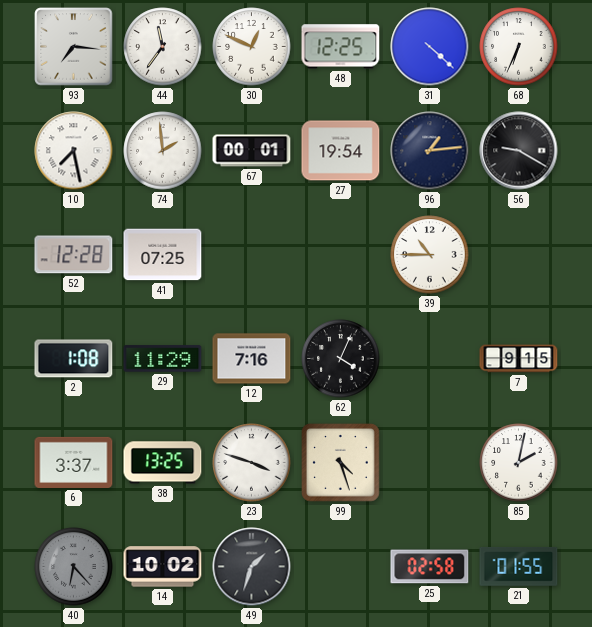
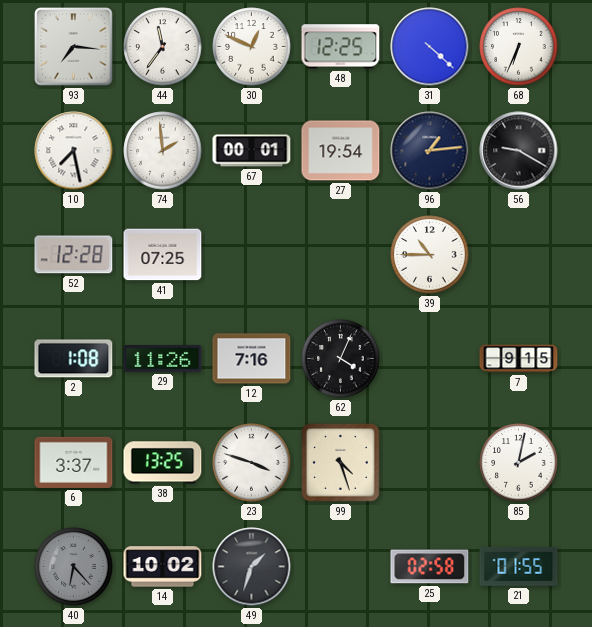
29: 11:29 -> 11:26
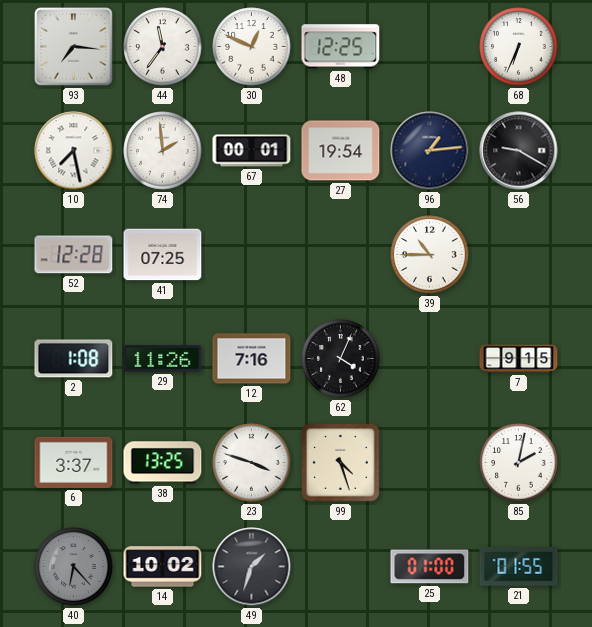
31: 4:22 -> none
25: 02:58 -> 01:00
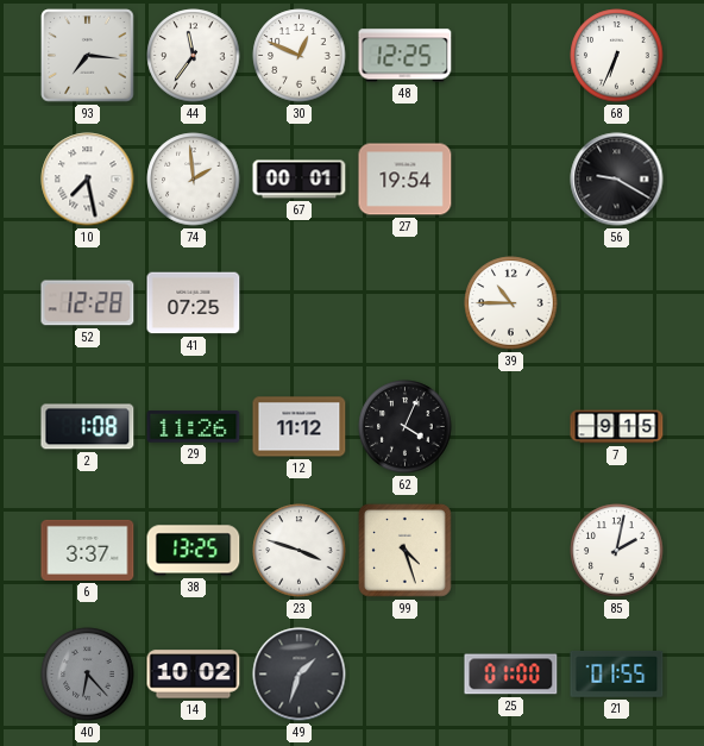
96: 1:14 -> none
12: 7:16 -> 11:12
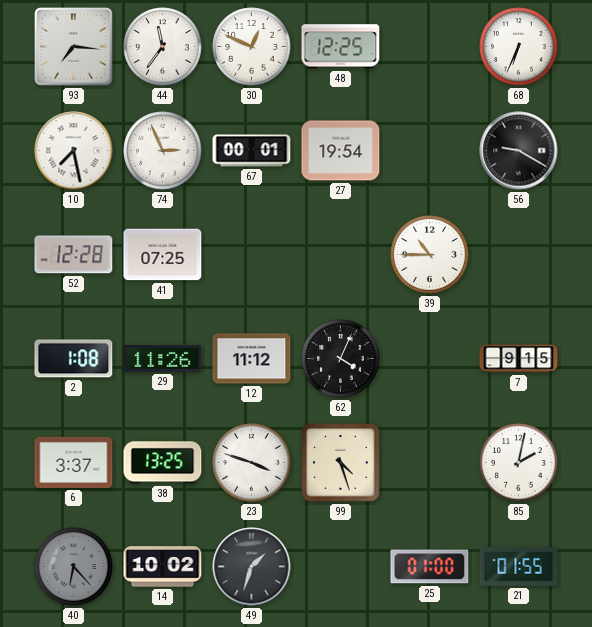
74: 1:59 -> 2:56
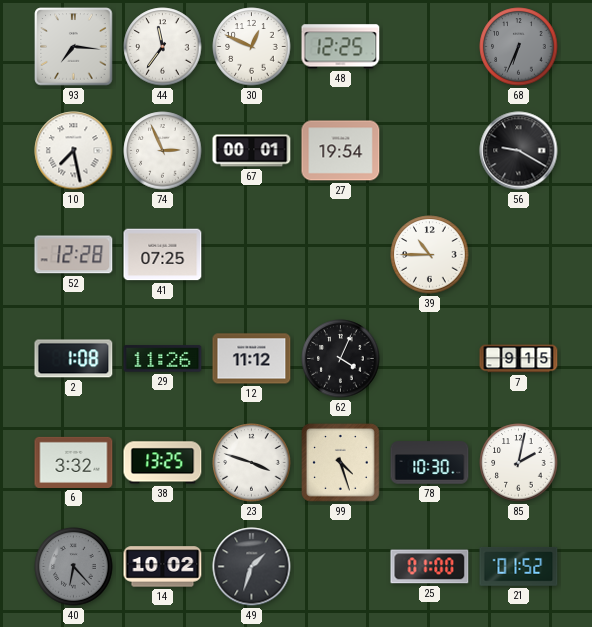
68 dial: white -> grey
6: 3:37 -> 3:32
78: none -> 10:30
21: 01:55 -> 01:52
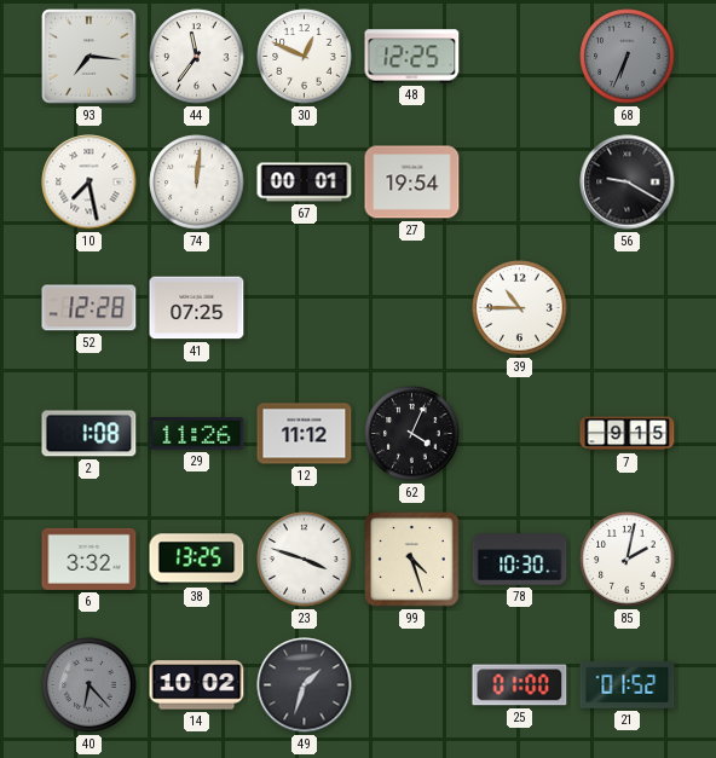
74: 2:56 -> 12:01
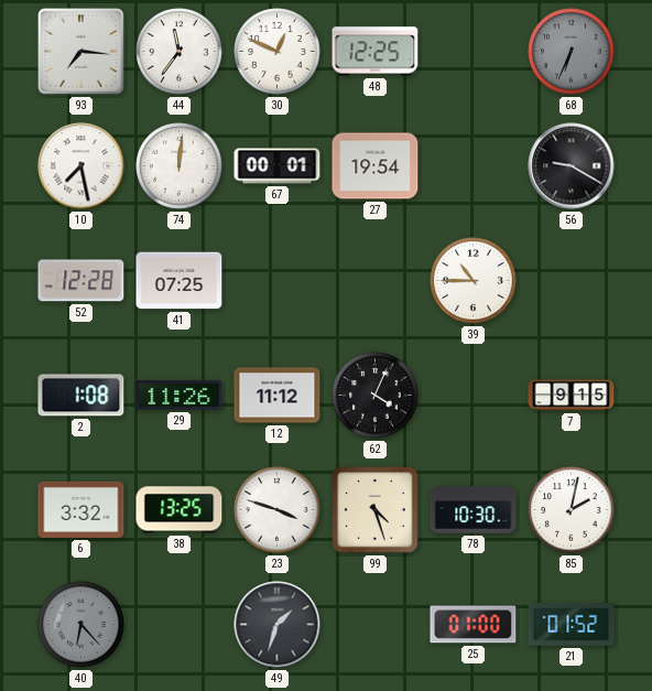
14: 10:02 -> none
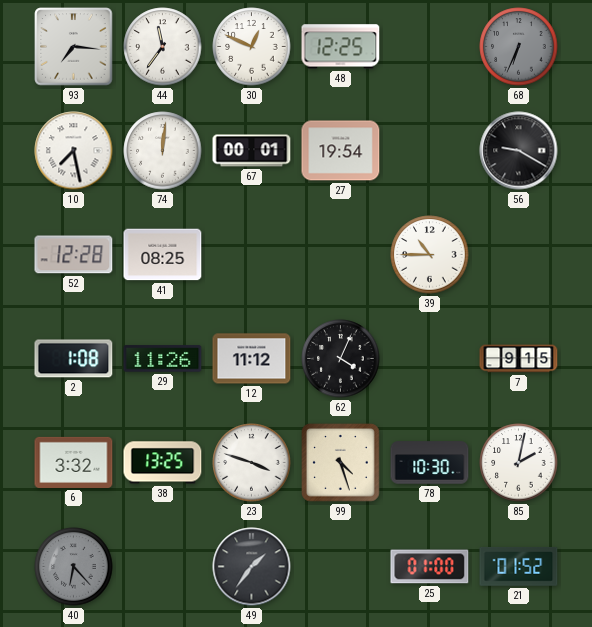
41: 07:25 -> 08:25
49: 1:33 -> 1:36
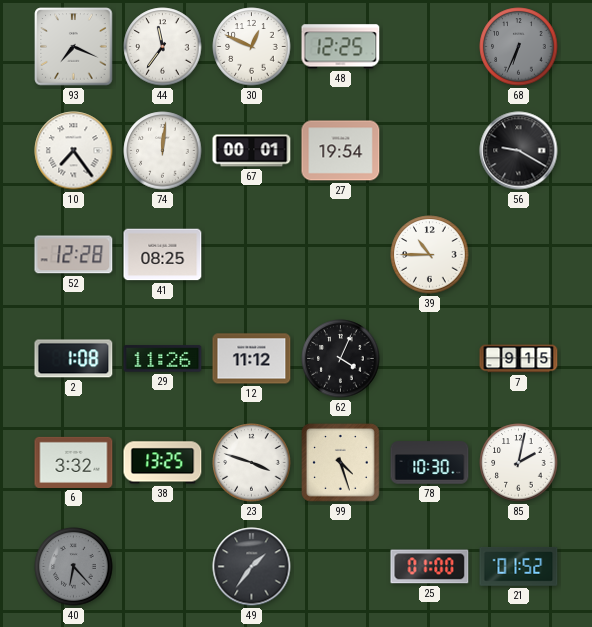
93: 7:16 -> 7:19
10: 7:28 -> 7:24
